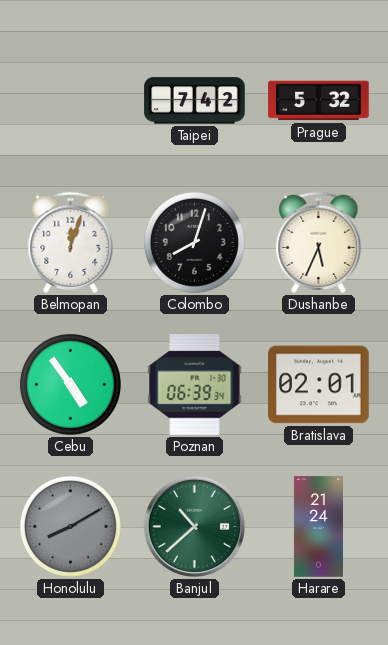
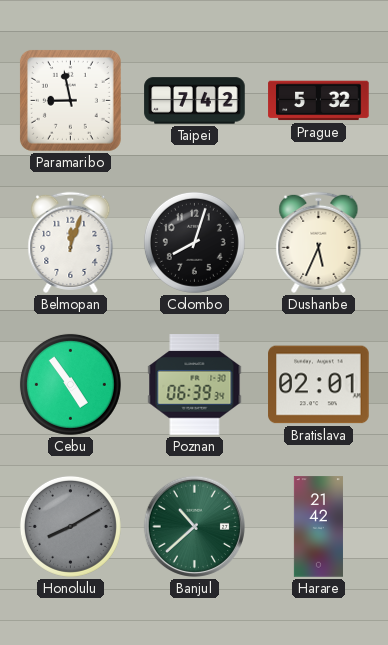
Paramaribo: none -> 8:58
Harare: 21:24 -> 21:42
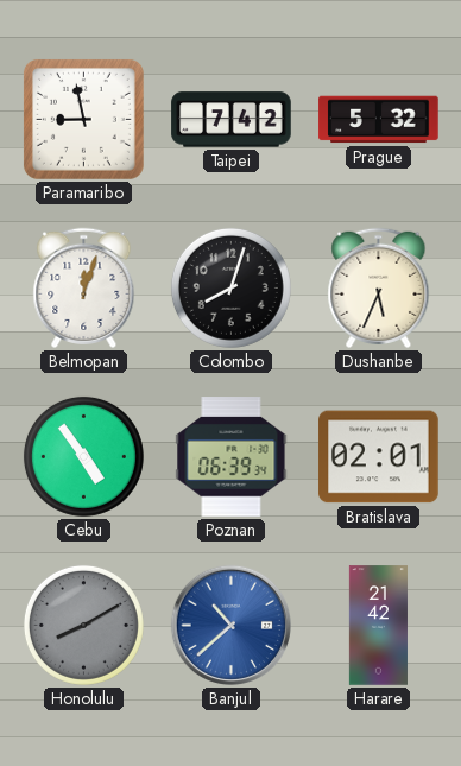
Banjul dial: green -> blue
